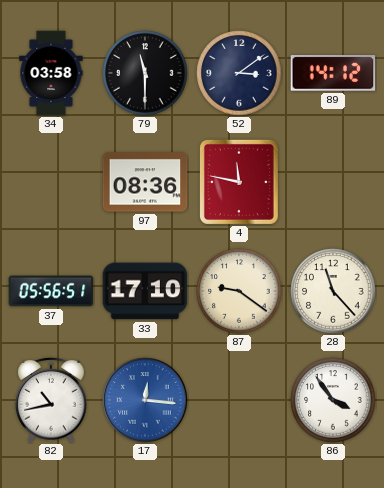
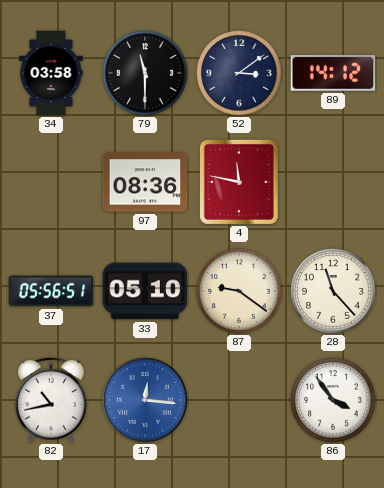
33: 17:10 -> 05:10
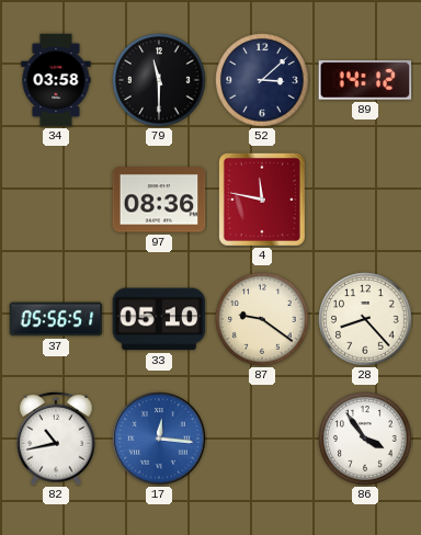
52: 3:09 -> 3:08
28: 11:23 -> 8:23
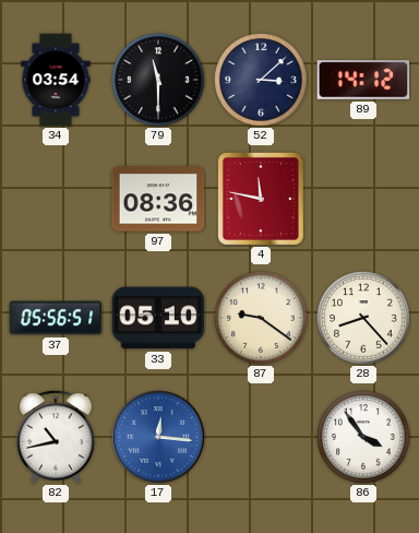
34: 03:58 -> 03:54
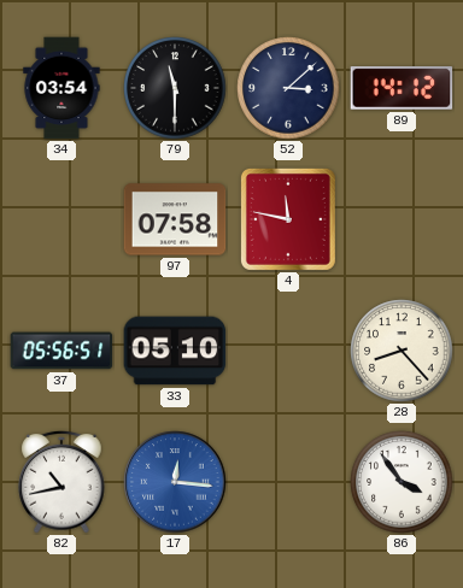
97: 08:36 -> 07:58
87: 9:21 -> none
